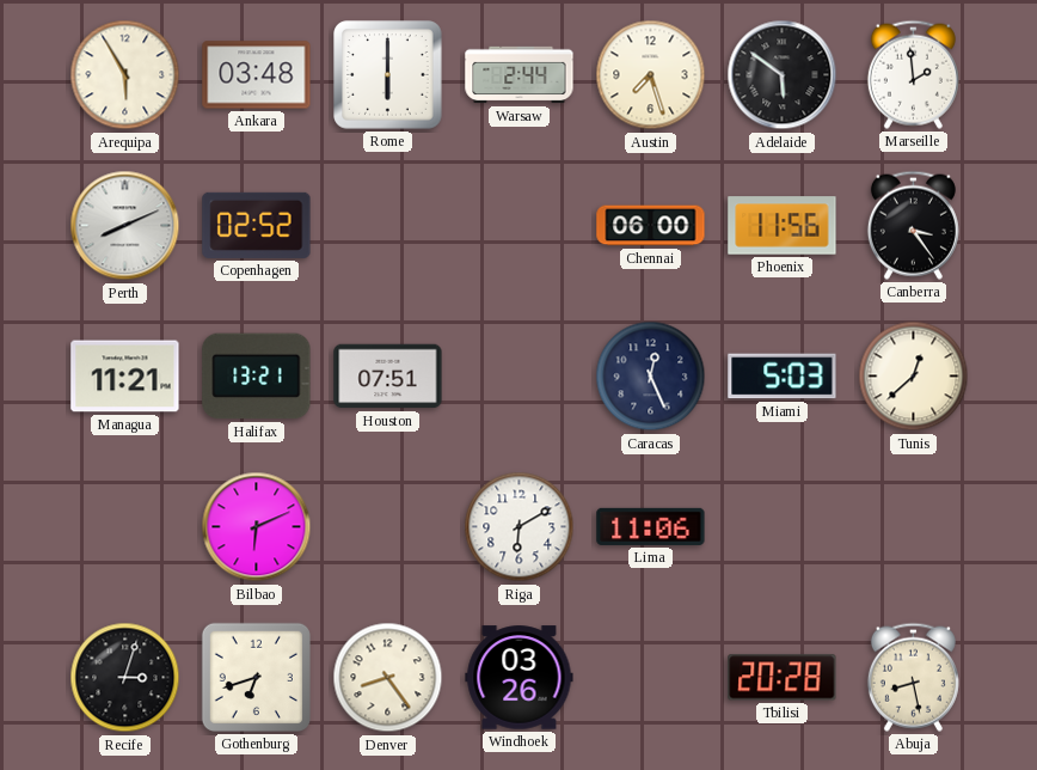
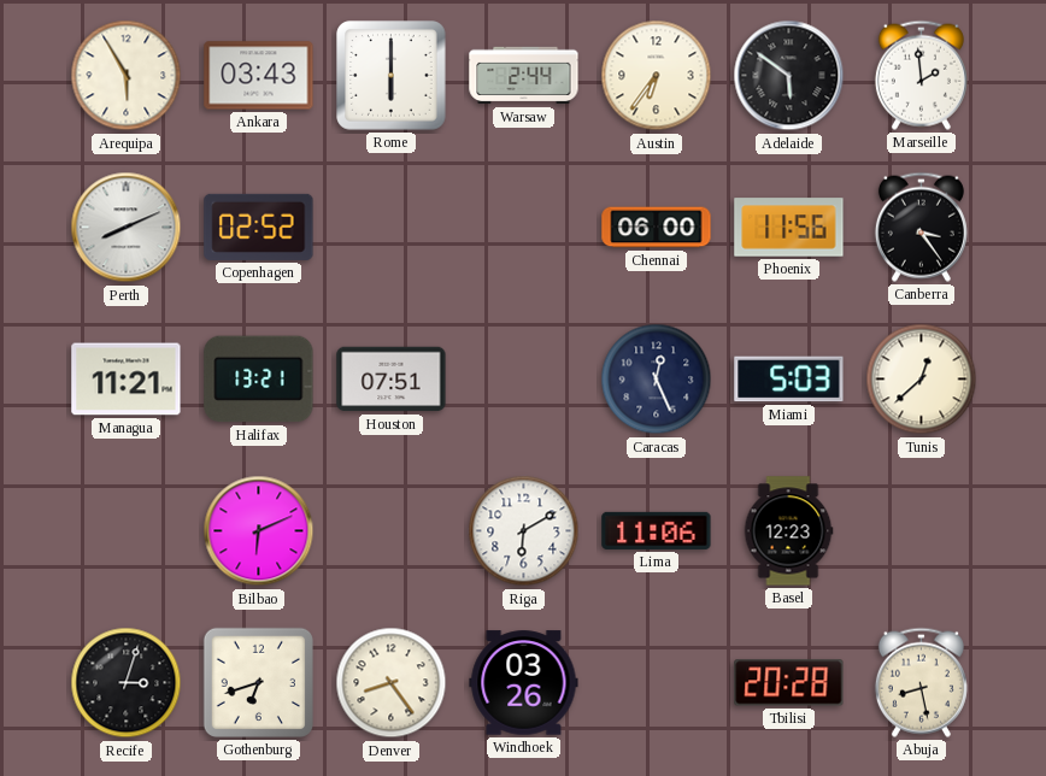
Ankara: 03:48 -> 03:43
Austin: 7:27 -> 6:36
Basel: none -> 12:23
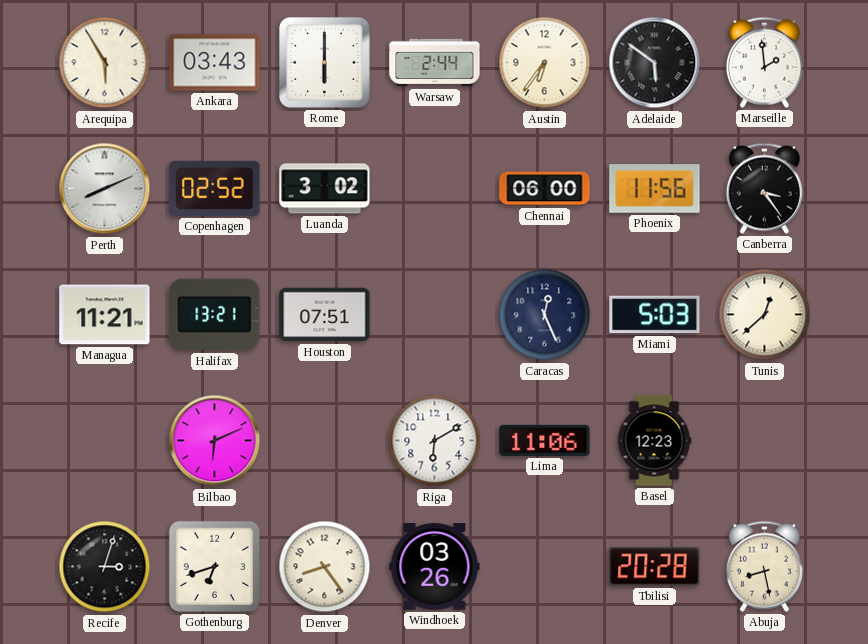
Luanda: none -> 3:02
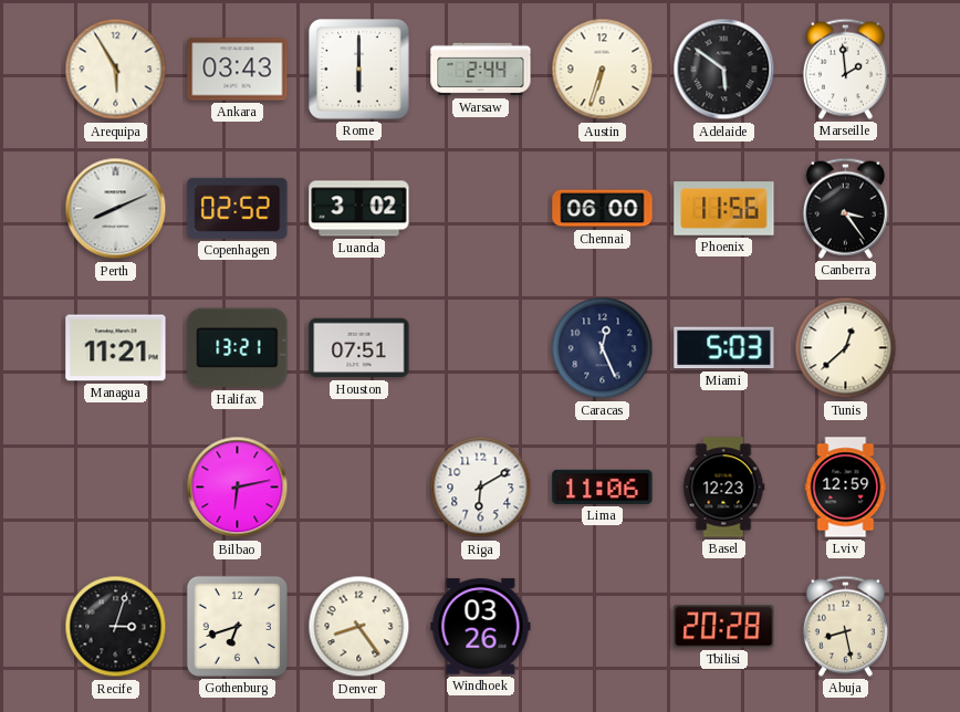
Austin: 6:36 -> 6:33
Bilbao: 6:11 -> 6:13
Lviv: none -> 12:59
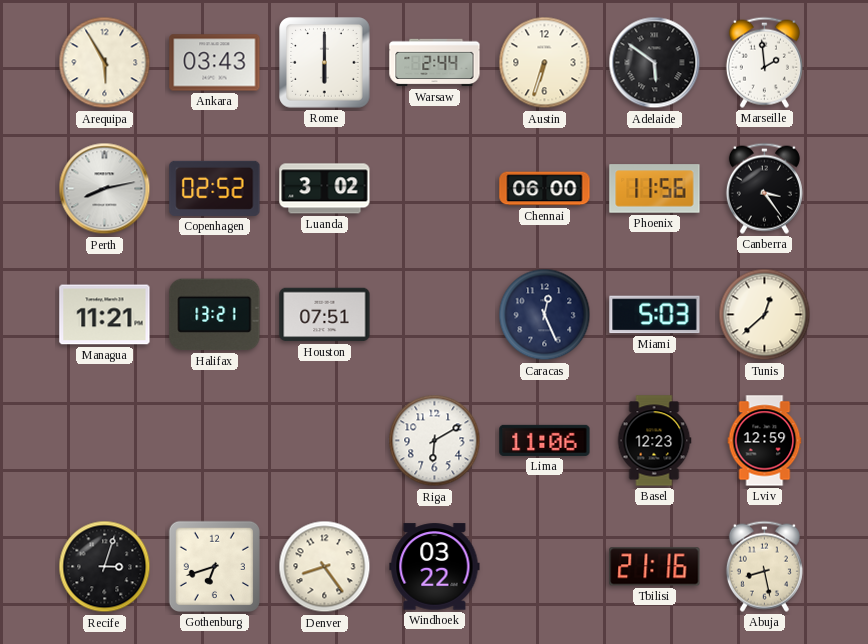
Perth: 8:11 -> 8:13
Bilbao: 6:13 -> none
Windhoek: 03:26 -> 03:22
Tbilisi: 20:28 -> 21:16
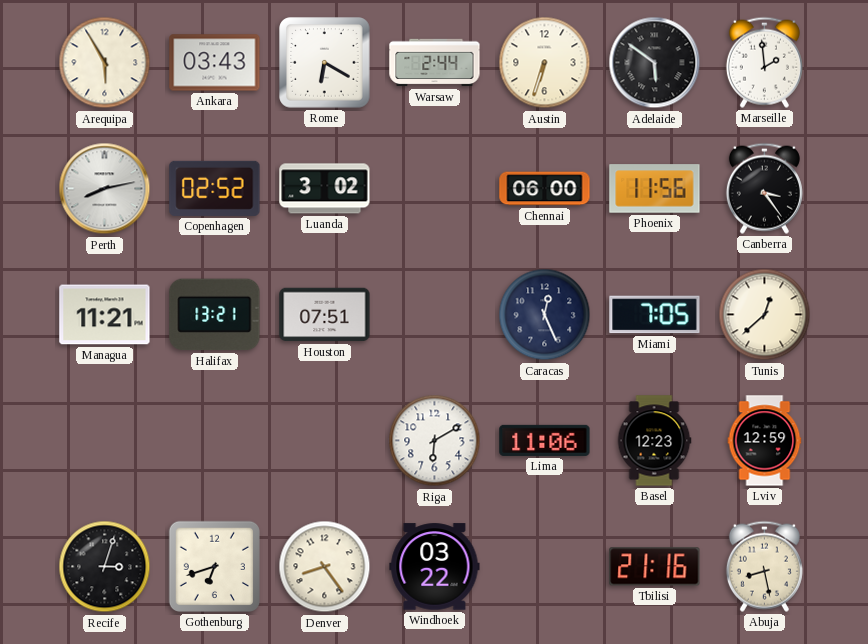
Rome: 6:00 -> 6:20
Miami: 5:03 -> 7:05
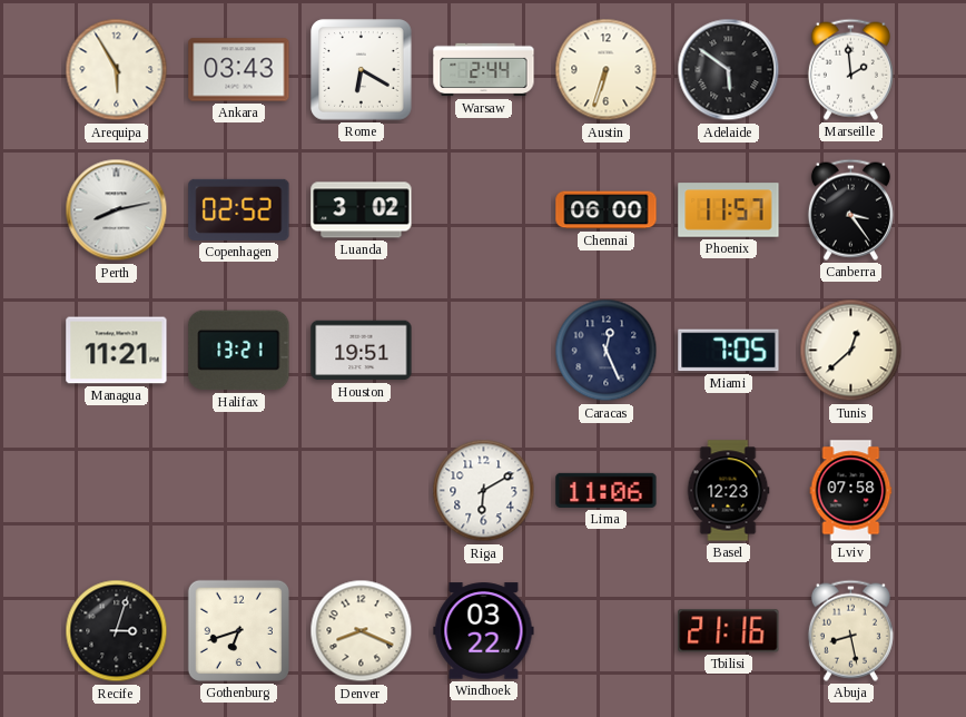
Phoenix: 11:56 -> 11:57
Houston: 07:51 -> 19:51
Lviv: 12:59 -> 07:58
Denver: 8:24 -> 8:19
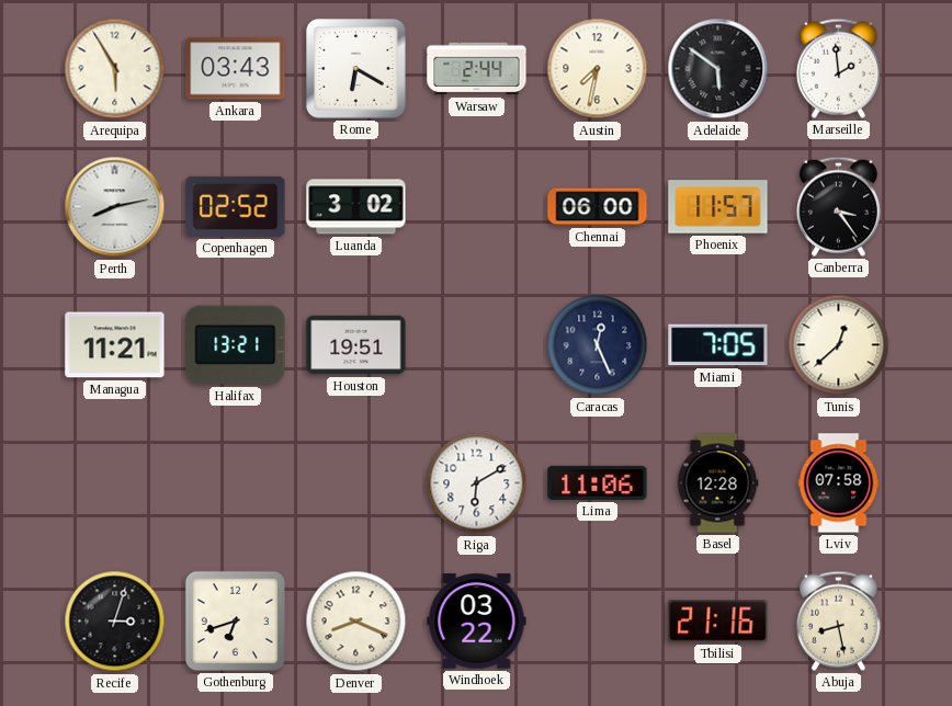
Austin: 6:33 -> 7:32
Basel: 12:23 -> 12:28
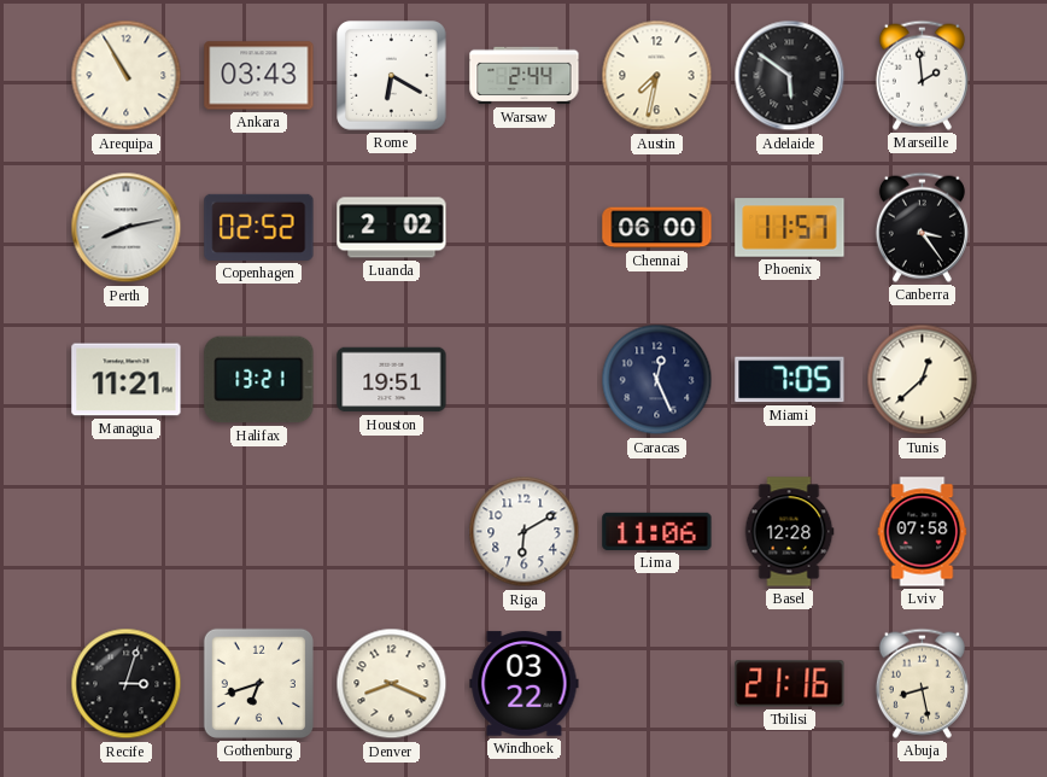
Arequipa: 5:55 -> 10:55
Luanda: 3:02 -> 2:02
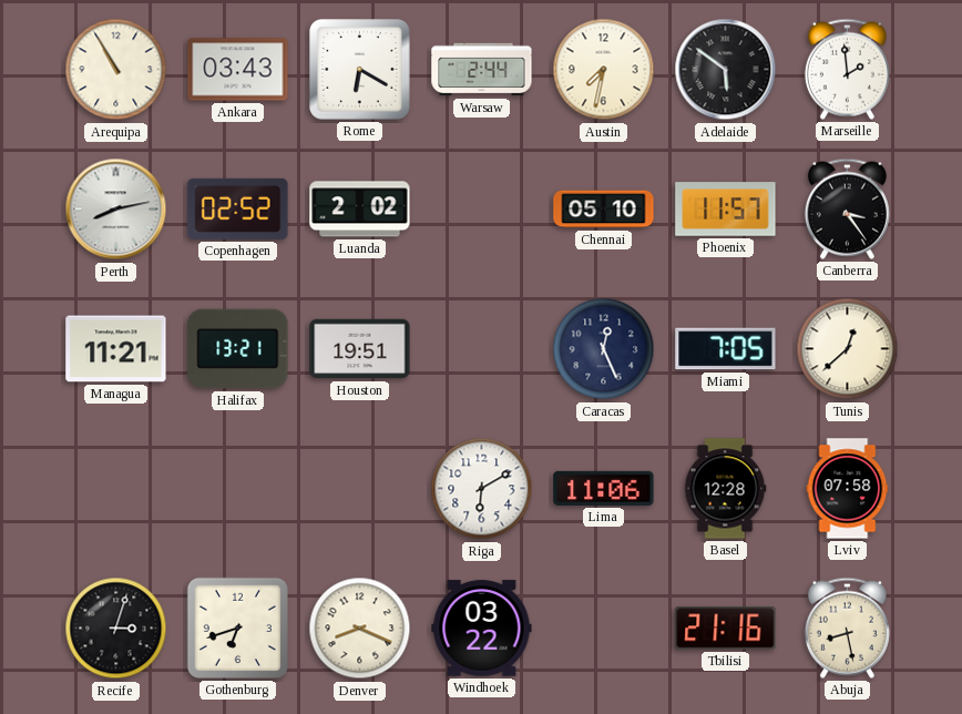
Chennai: 06:00 -> 05:10
